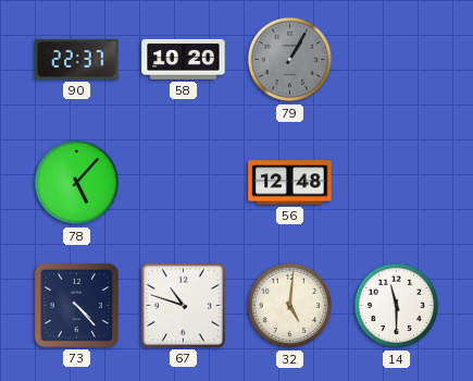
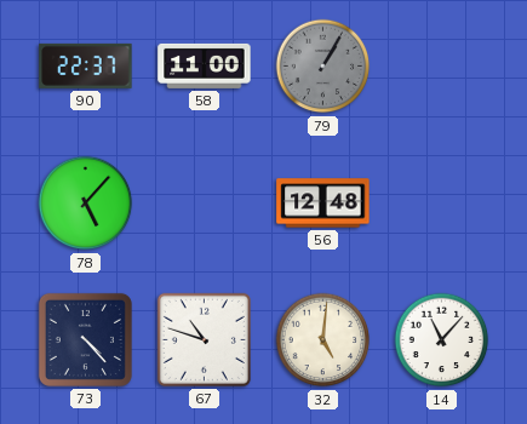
58: 10:20 -> 11:00
14: 11:30 -> 11:07
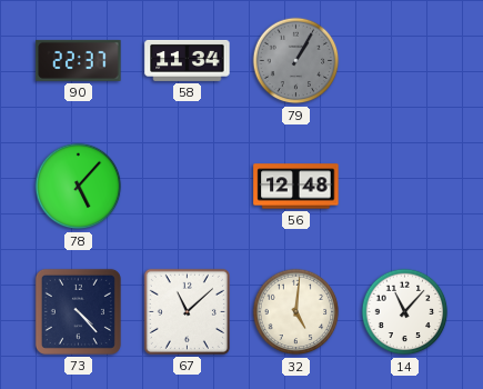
58: 11:00 -> 11:34
67: 10:48 -> 11:08
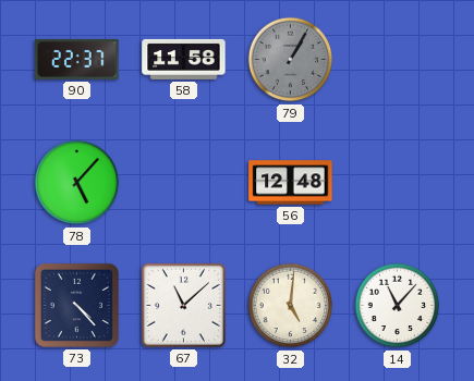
58: 11:34 -> 11:58
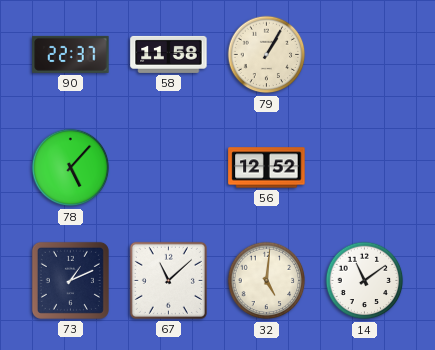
79 dial: grey -> cream
56: 12:48 -> 12:52
73: 4:23 -> 1:11
14: 11:07 -> 11:09
